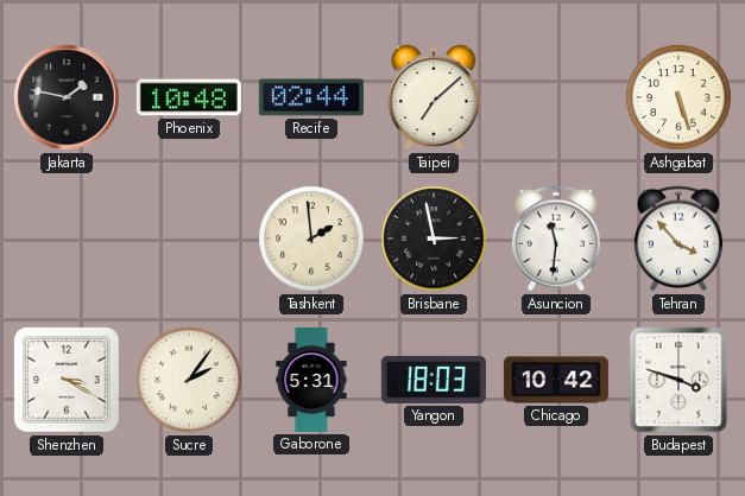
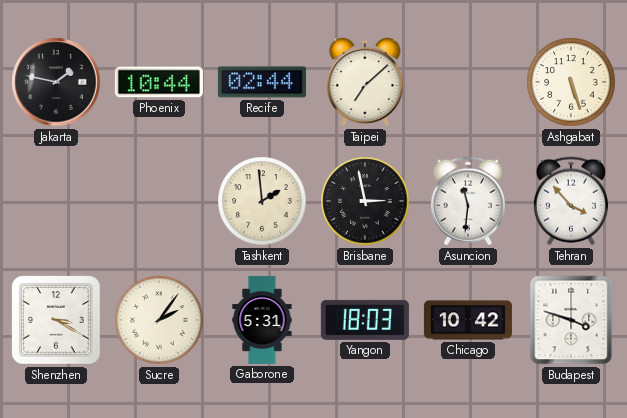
Phoenix: 10:48 -> 10:44
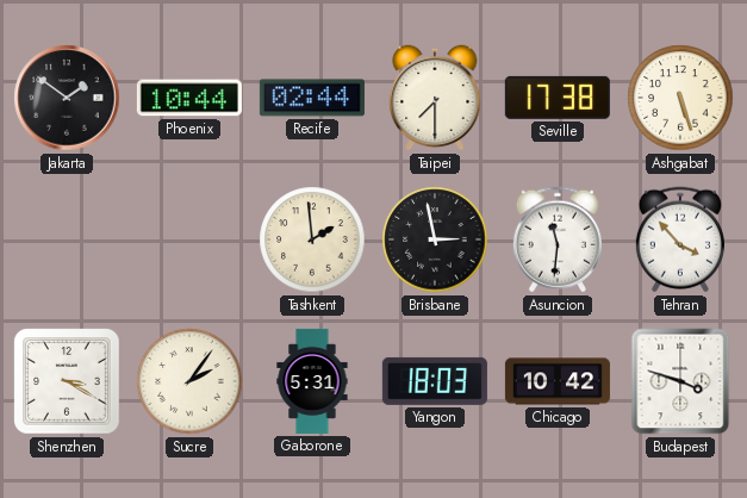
Jakarta: 1:47 -> 1:51
Taipei: 7:08 -> 7:30
Seville: none -> 17:38
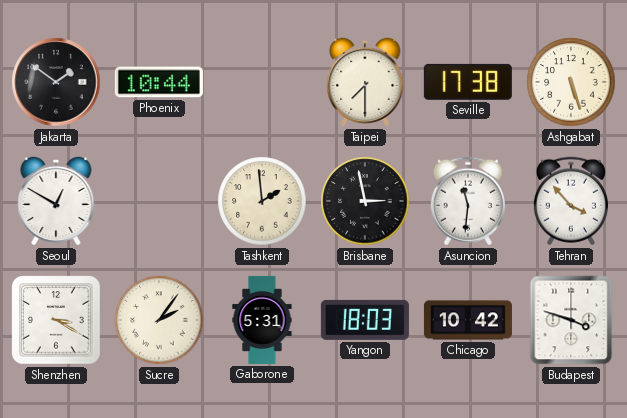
Recife: 02:44 -> none
Seoul: none -> 12:50
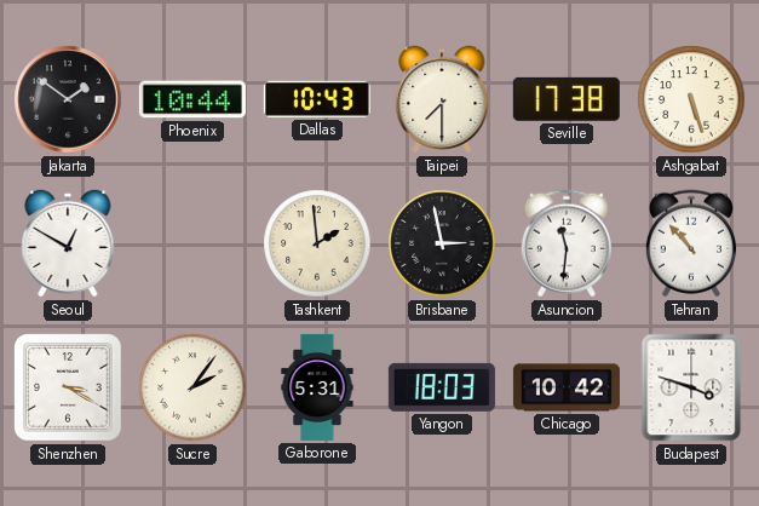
Dallas: none -> 10:43
Tehran: 3:53 -> 10:53
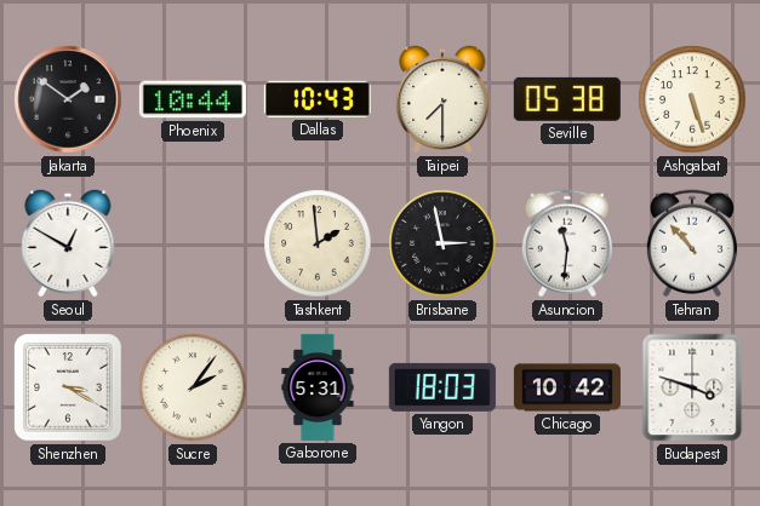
Seville: 17:38 -> 05:38
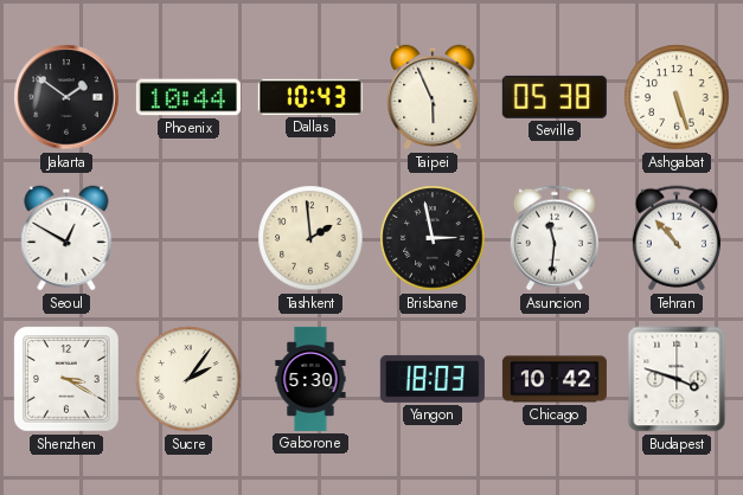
Taipei: 7:30 -> 5:56
Gaborone: 5:31 -> 5:30
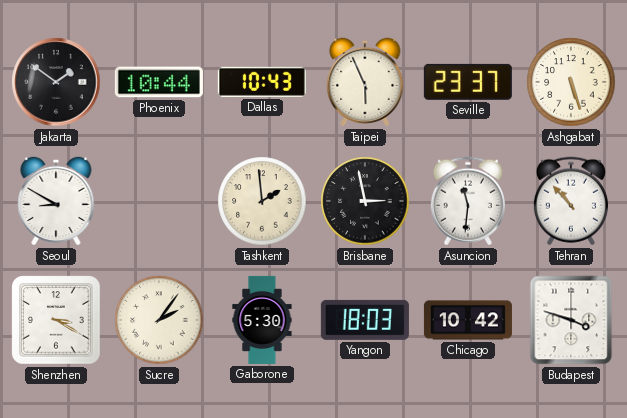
Seville: 05:38 -> 23:37
Seoul: 12:50 -> 8:50
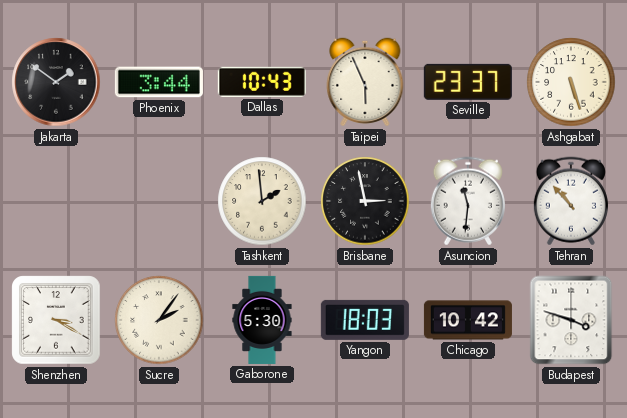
Phoenix: 10:44 -> 3:44
Seoul: 8:50 -> none
